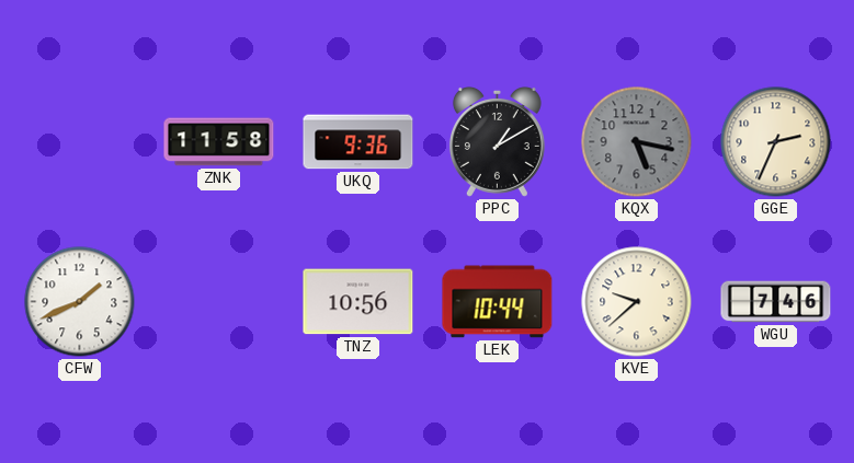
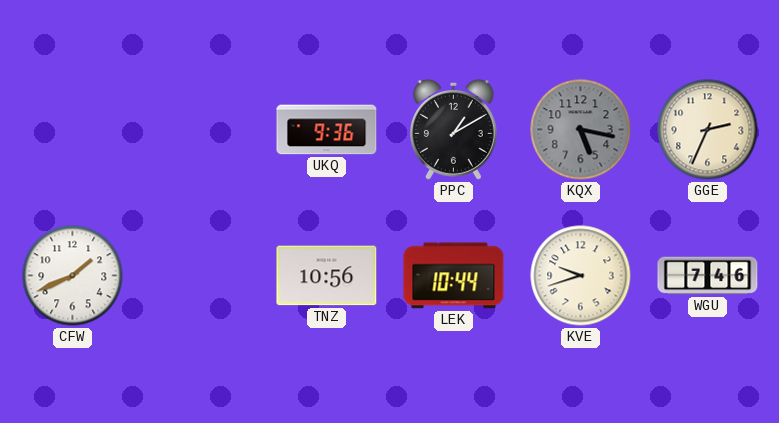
ZNK: 11:58 -> none
KVE: 9:38 -> 9:42
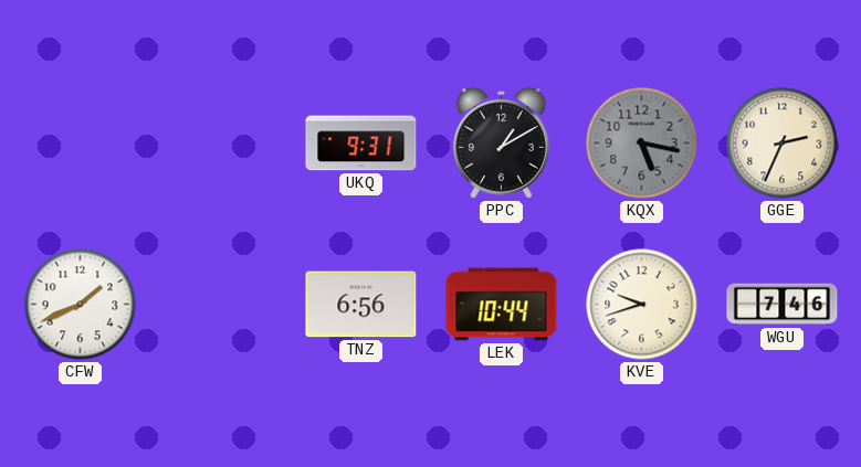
UKQ: 9:36 -> 9:31
TNZ: 10:56 -> 6:56
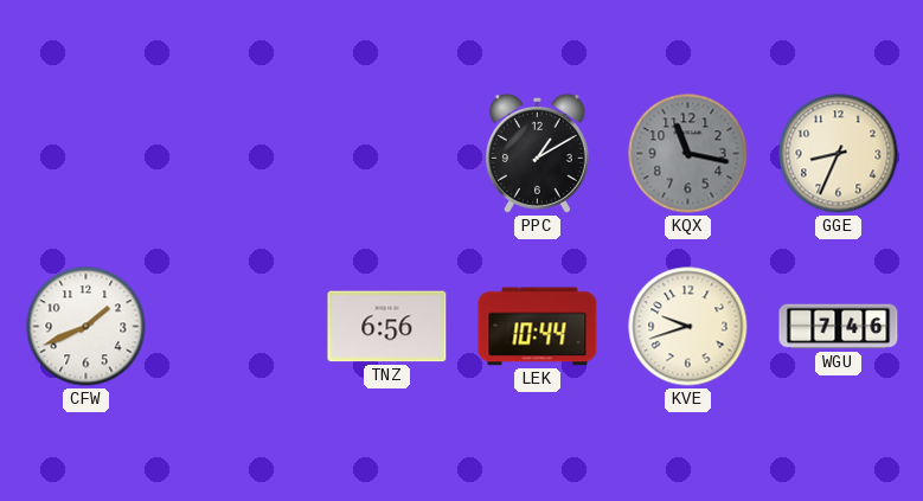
UKQ: 9:31 -> none
KQX: 5:17 -> 11:17
GGE: 2:34 -> 8:34
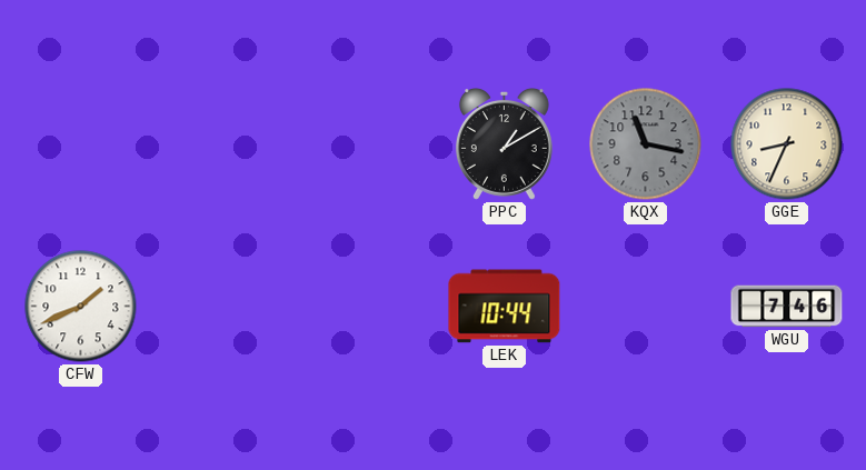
TNZ: 6:56 -> none
KVE: 9:42 -> none
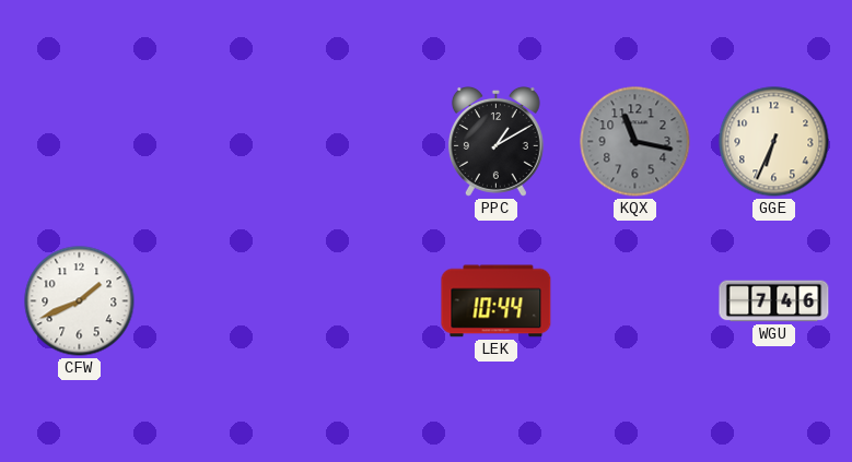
GGE: 8:34 -> 6:34
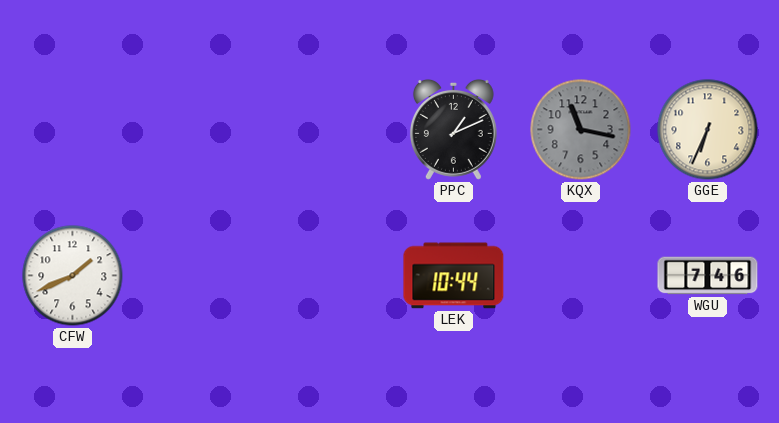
PPC: 1:10 -> 1:11
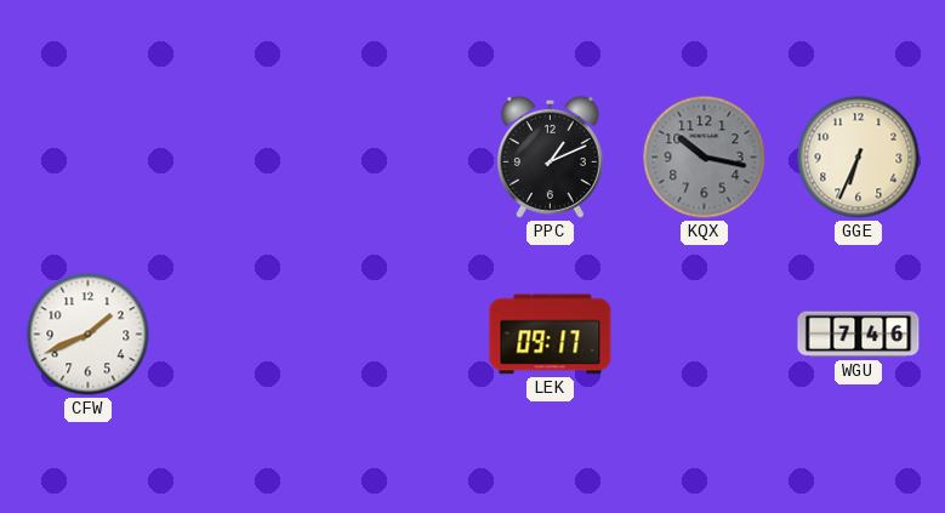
KQX: 11:17 -> 10:17
LEK: 10:44 -> 09:17
